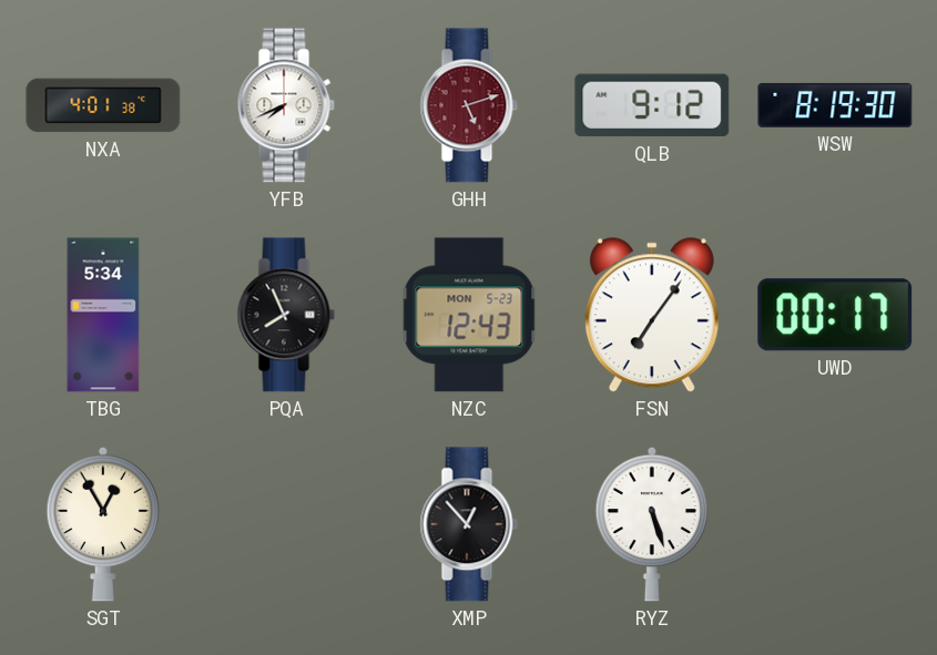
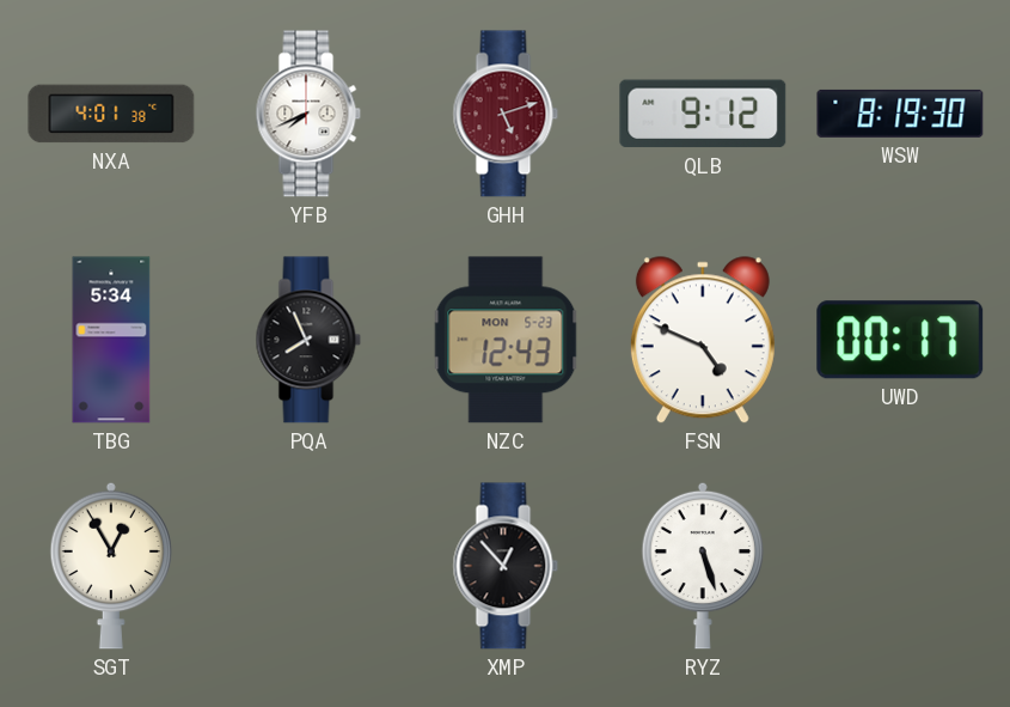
FSN: 7:06 -> 4:49
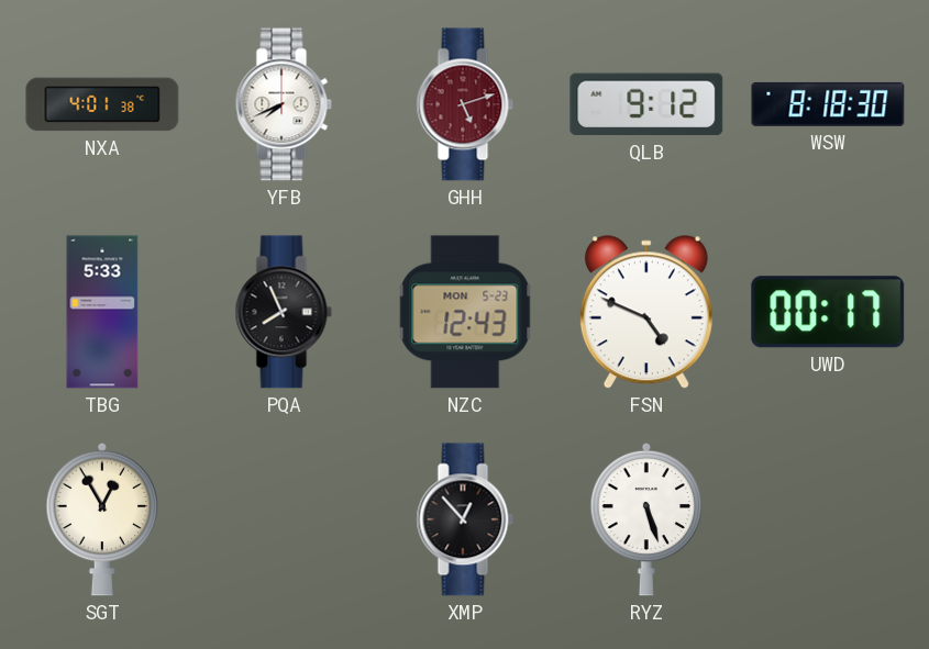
WSW: 8:19 -> 8:18
TBG: 5:34 -> 5:33
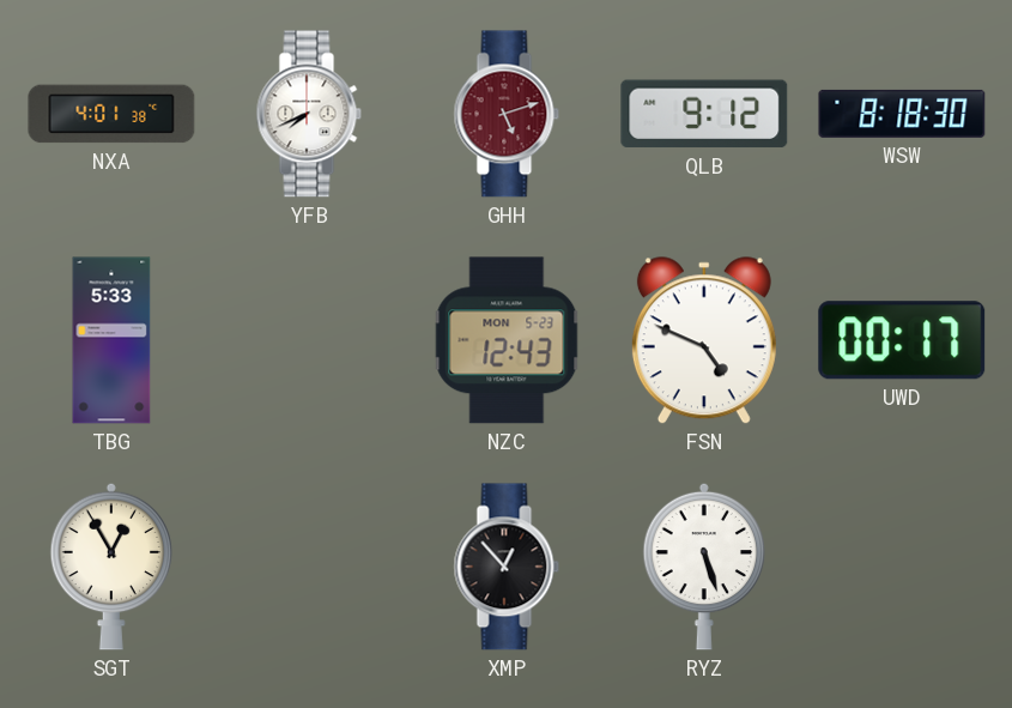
PQA: 7:56 -> none
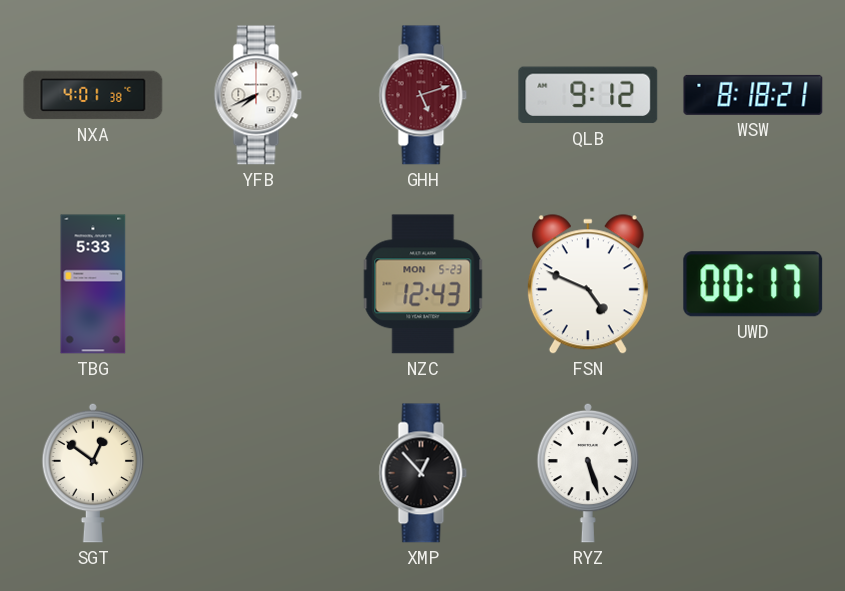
WSW: 8:18:30 -> 8:18:21
SGT: 12:55 -> 12:51
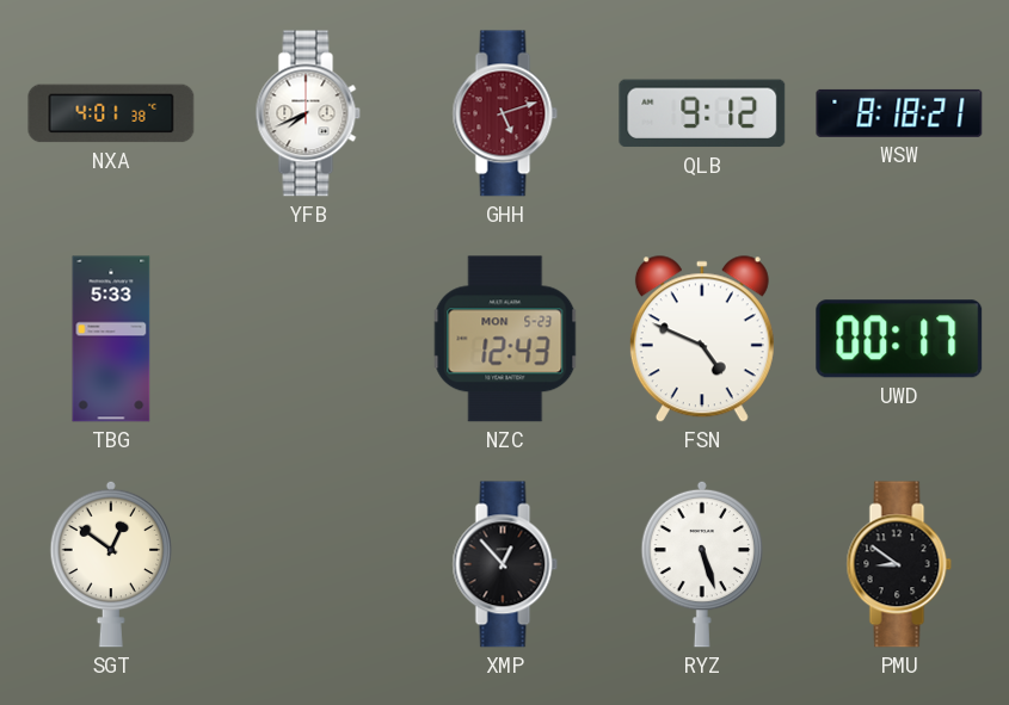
PMU: none -> 8:51
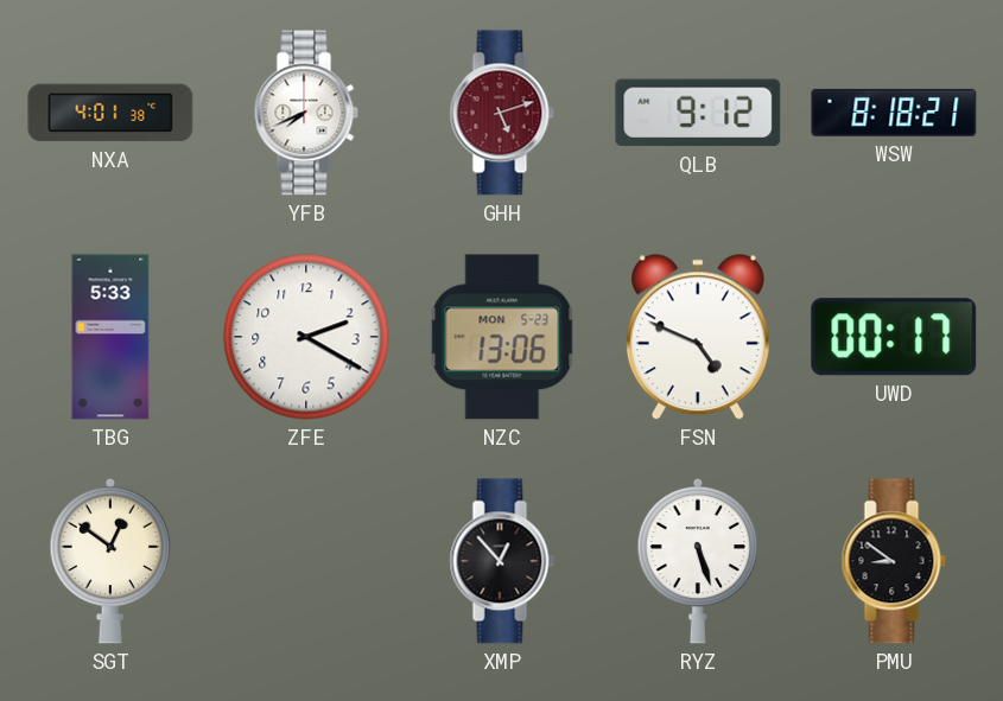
ZFE: none -> 2:20
NZC: 12:43 -> 13:06
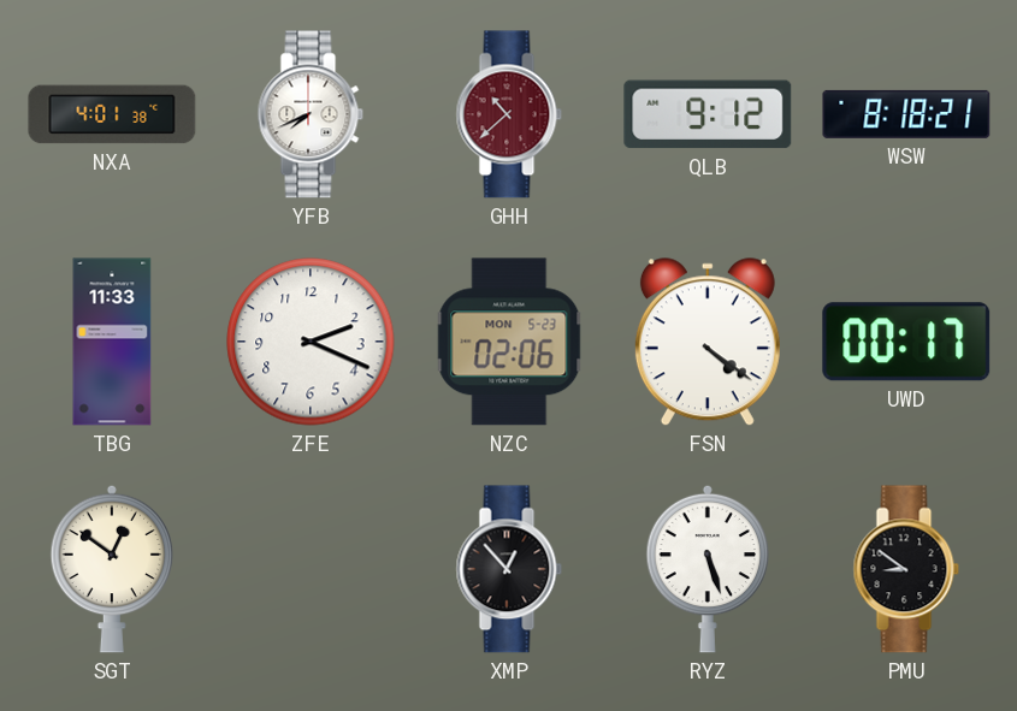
GHH: 5:12 -> 10:38
TBG: 5:33 -> 11:33
ZFE: 2:20 -> 2:19
NZC: 13:06 -> 02:06
FSN: 4:49 -> 4:21
